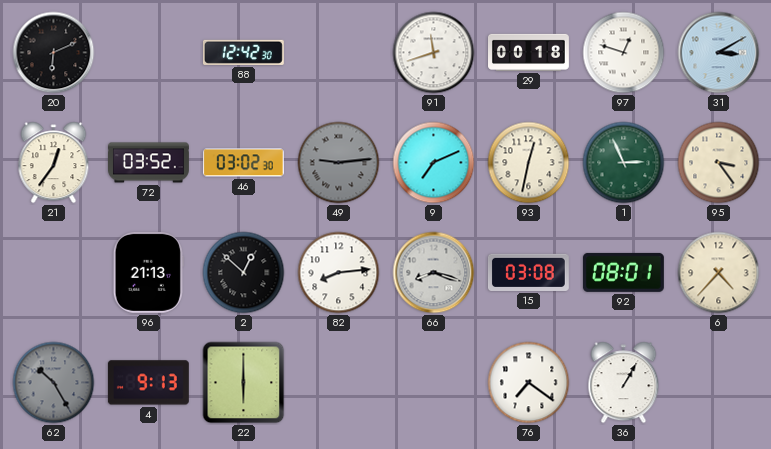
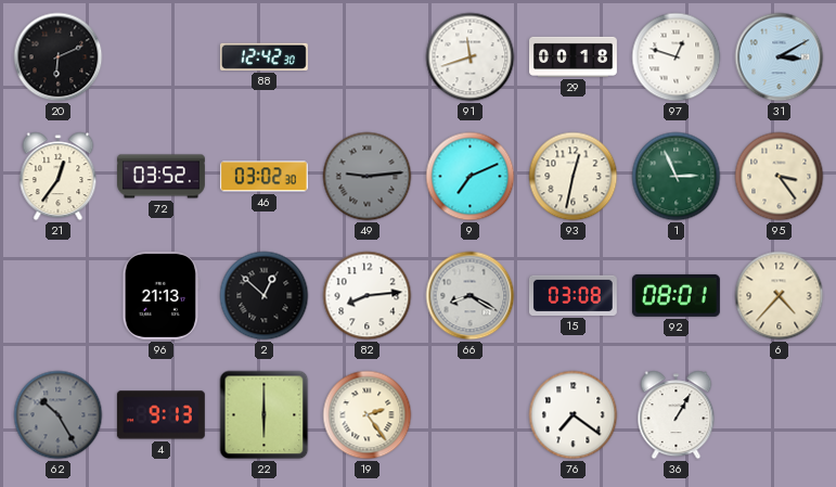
66: 8:18 -> 8:20
19: none -> 2:24
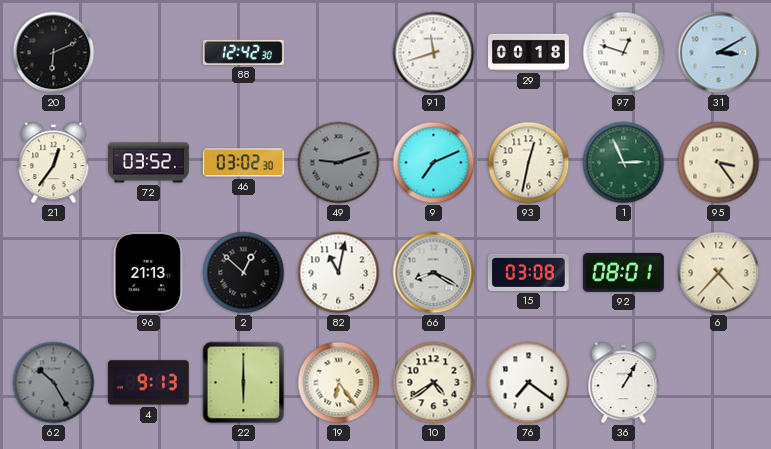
49: 9:14 -> 9:12
82: 8:14 -> 11:02
19: 2:24 -> 6:24
10: none -> 4:39
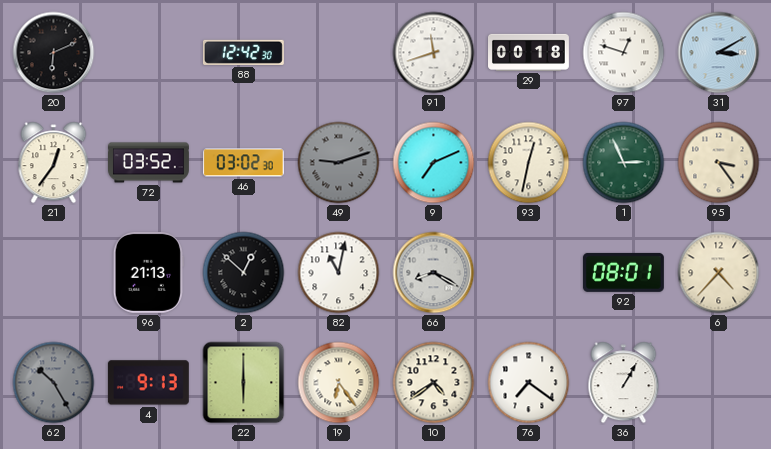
15: 03:08 -> none
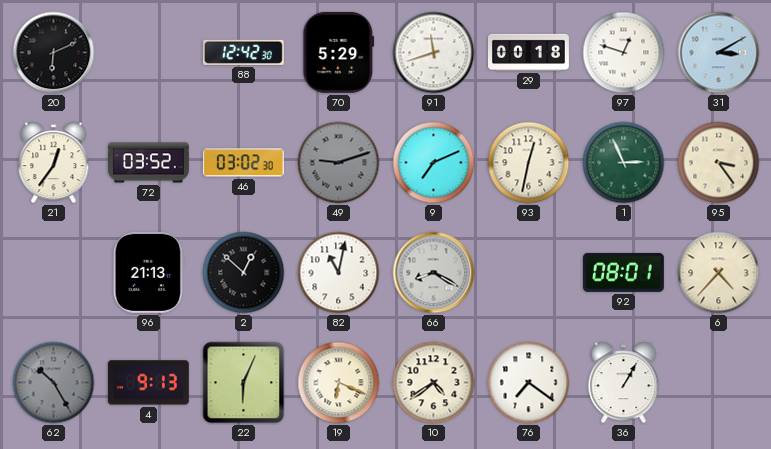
70: none -> 5:29
22: 6:00 -> 6:04
19: 6:24 -> 6:19
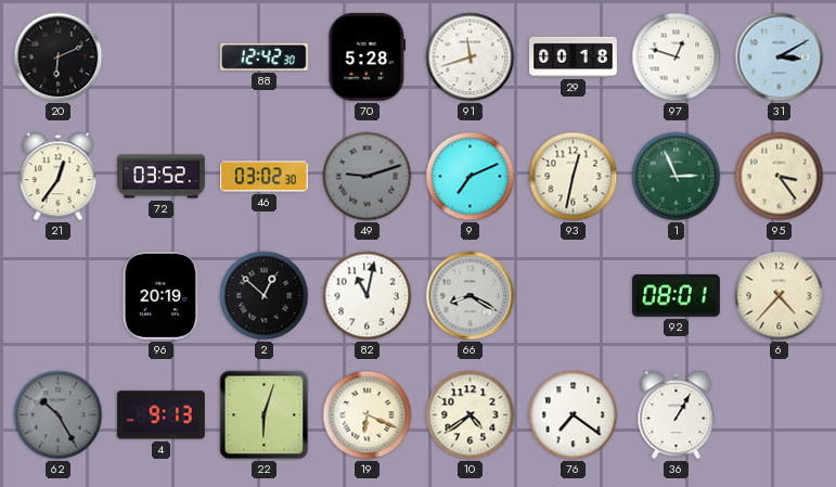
70: 5:29 -> 5:28
96: 21:13 -> 20:19
22: 6:04 -> 6:03
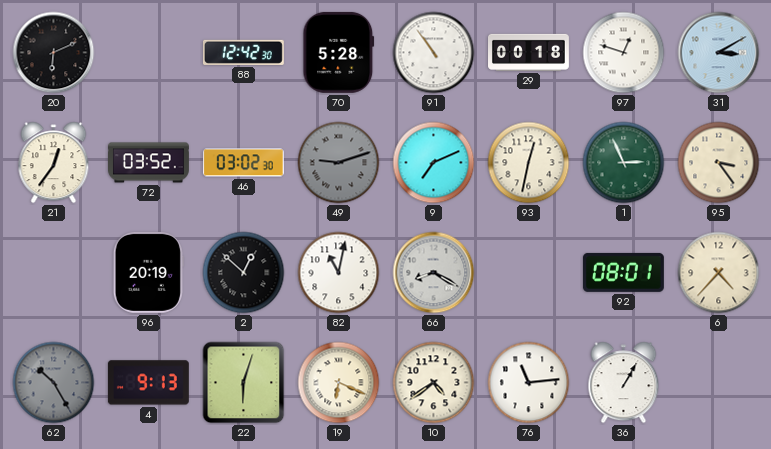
91: 11:42 -> 10:54
76: 7:21 -> 11:14
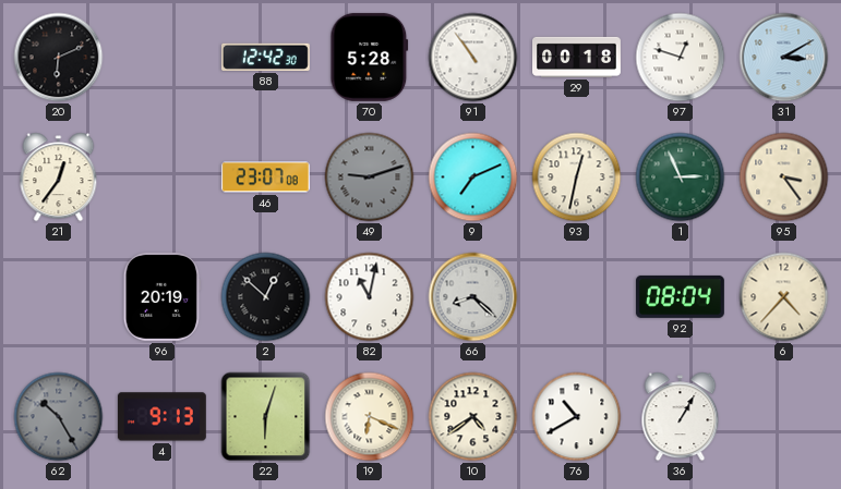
72: 03:52 -> none
46: 03:02 -> 23:07
66: 8:20 -> 8:22
92: 08:01 -> 08:04
76: 11:14 -> 10:40
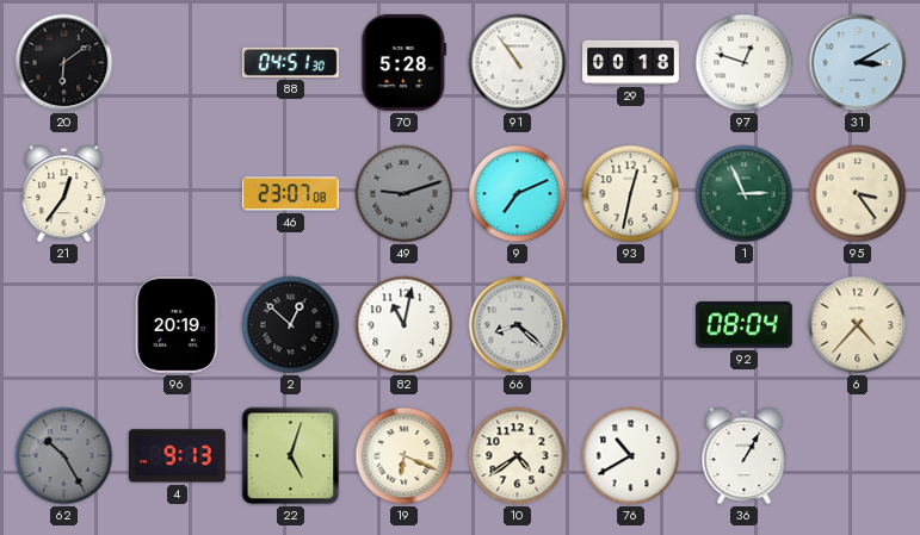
20: 6:11 -> 6:09
88: 12:42 -> 04:51
22: 6:03 -> 5:03
